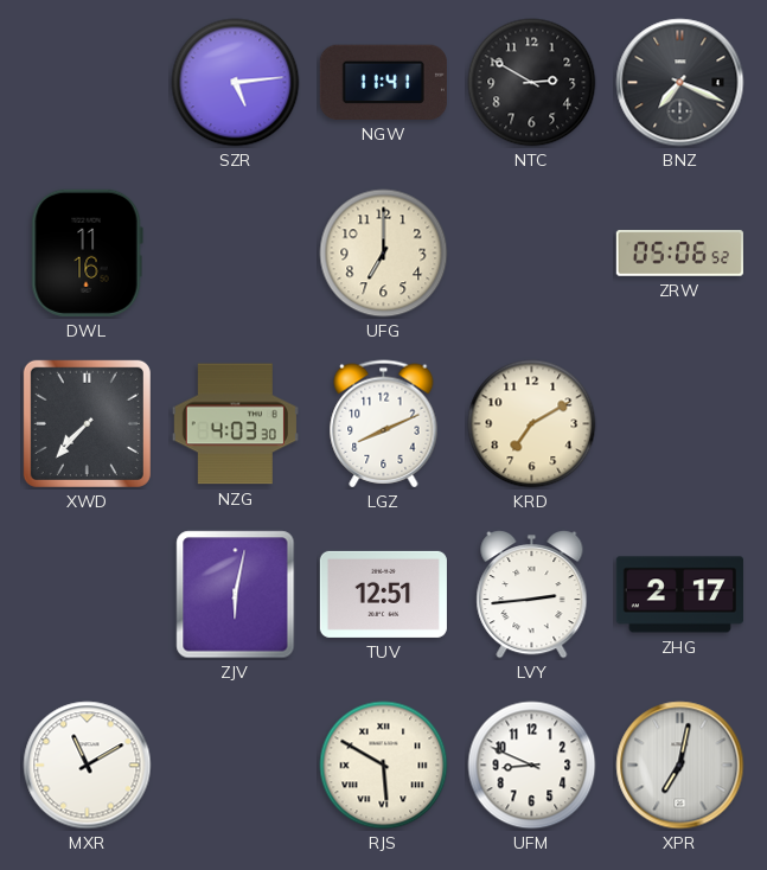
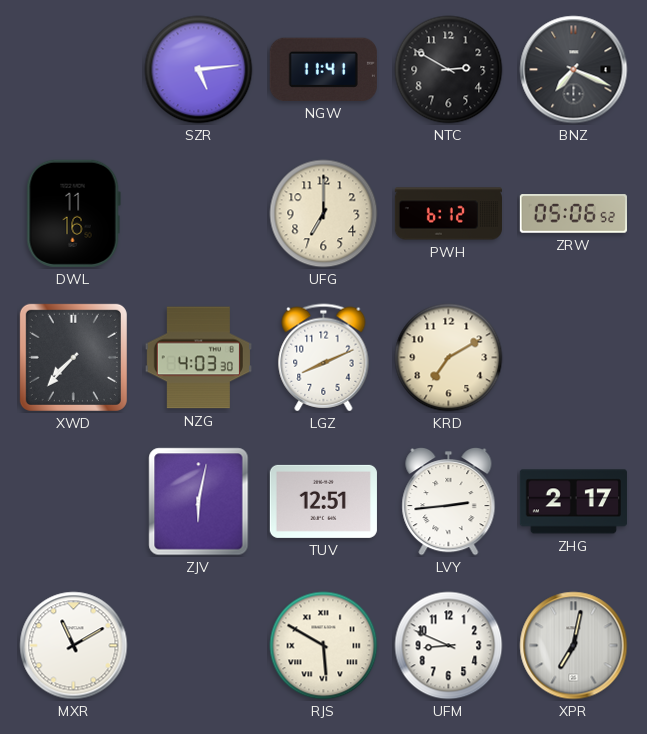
PWH: none -> 6:12
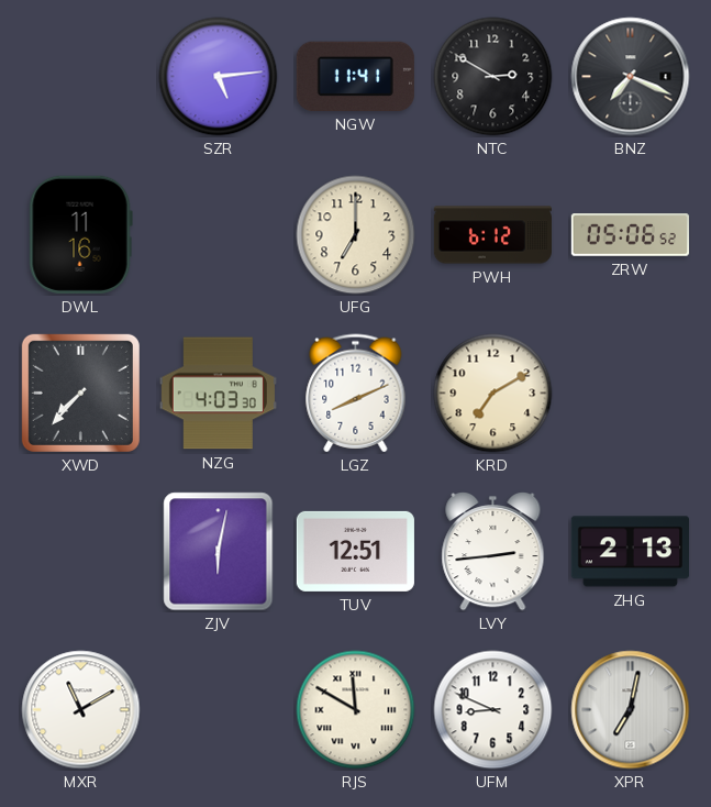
ZHG: 2:17 -> 2:13
RJS: 5:50 -> 11:50
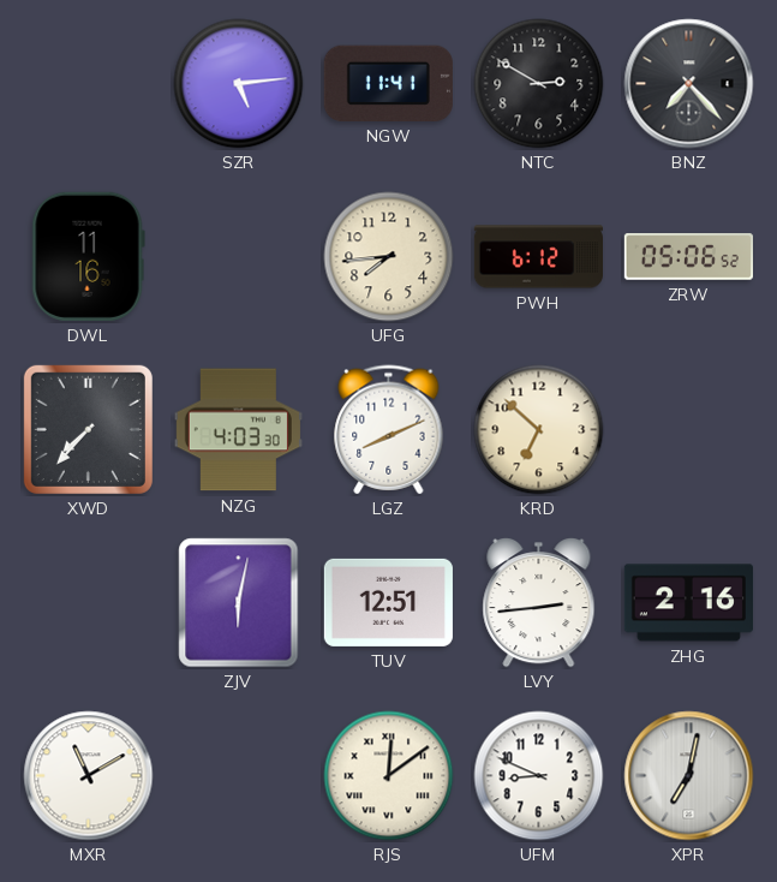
BNZ: 7:19 -> 7:23
UFG: 7:00 -> 7:44
KRD: 7:10 -> 6:52
ZHG: 2:13 -> 2:16
RJS: 11:50 -> 12:09
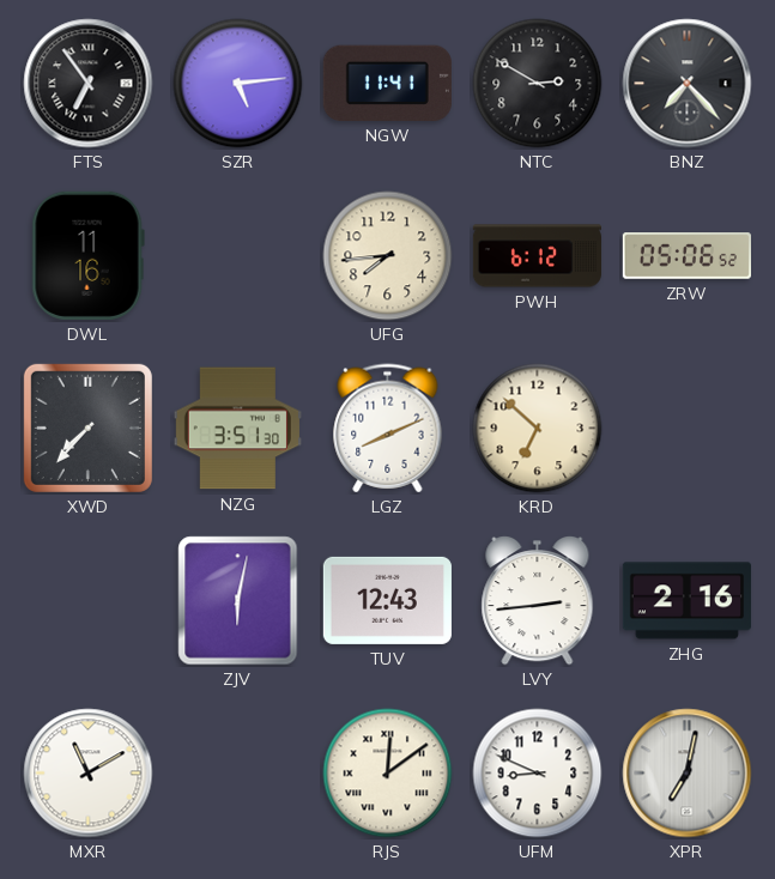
FTS: none -> 6:54
NZG: 4:03 -> 3:51
TUV: 12:51 -> 12:43
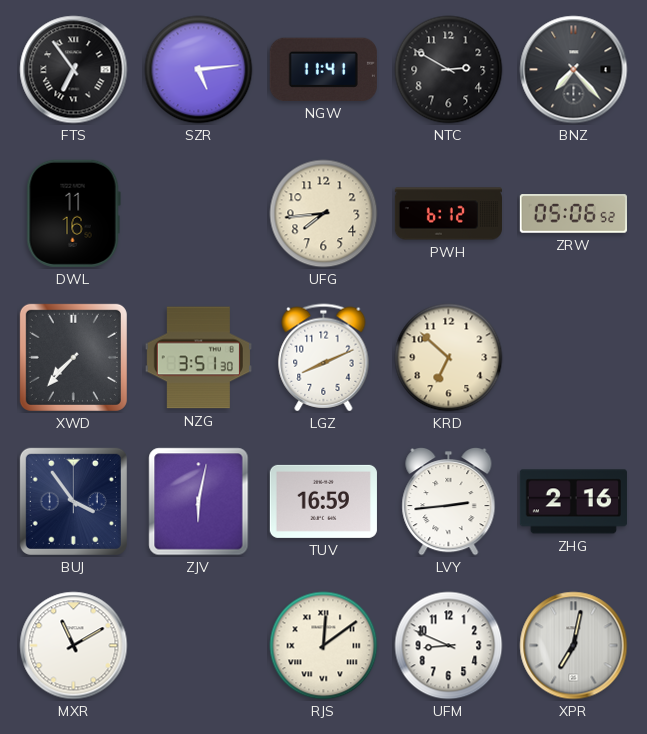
BUJ: none -> 3:54
TUV: 12:43 -> 16:59
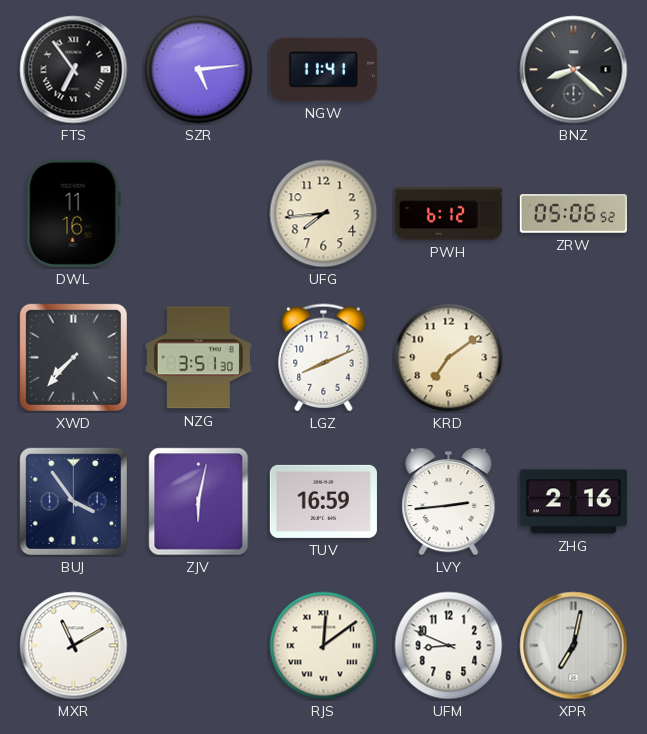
NTC: 2:50 -> none
BNZ: 7:23 -> 8:22
KRD: 6:52 -> 7:09
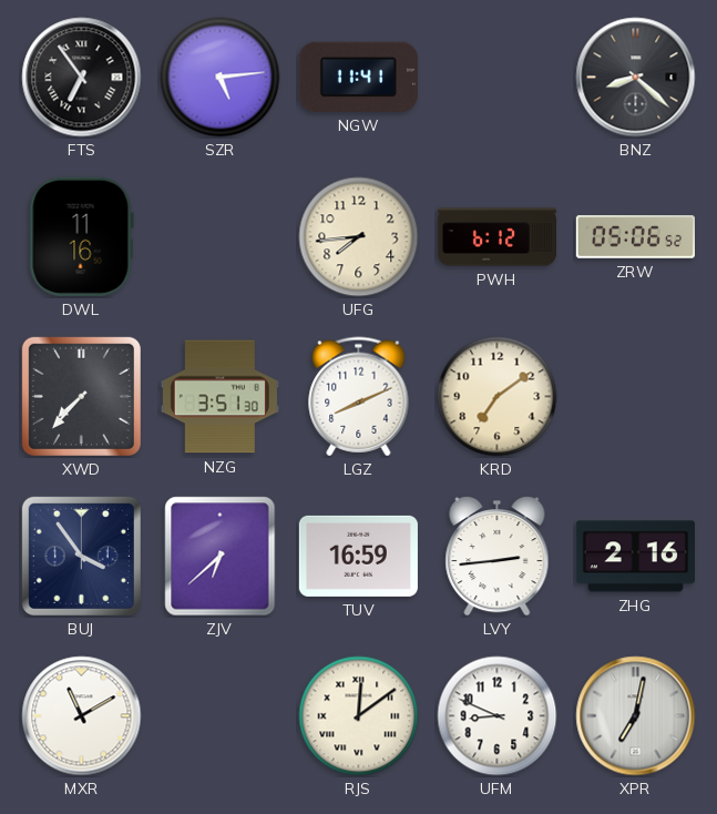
ZJV: 6:02 -> 6:38
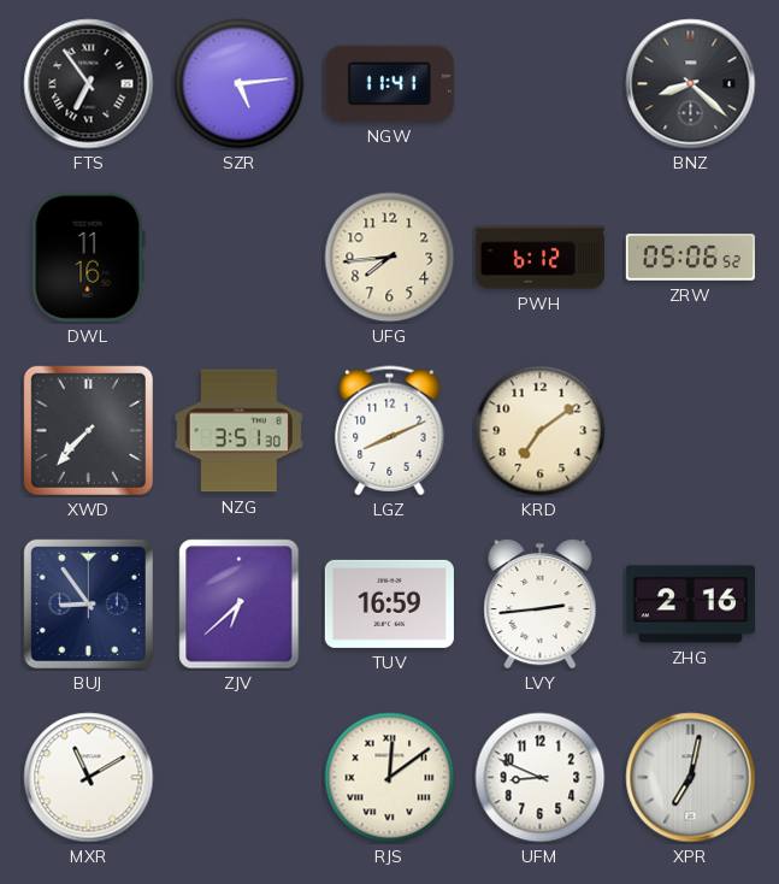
BUJ: 3:54 -> 8:54
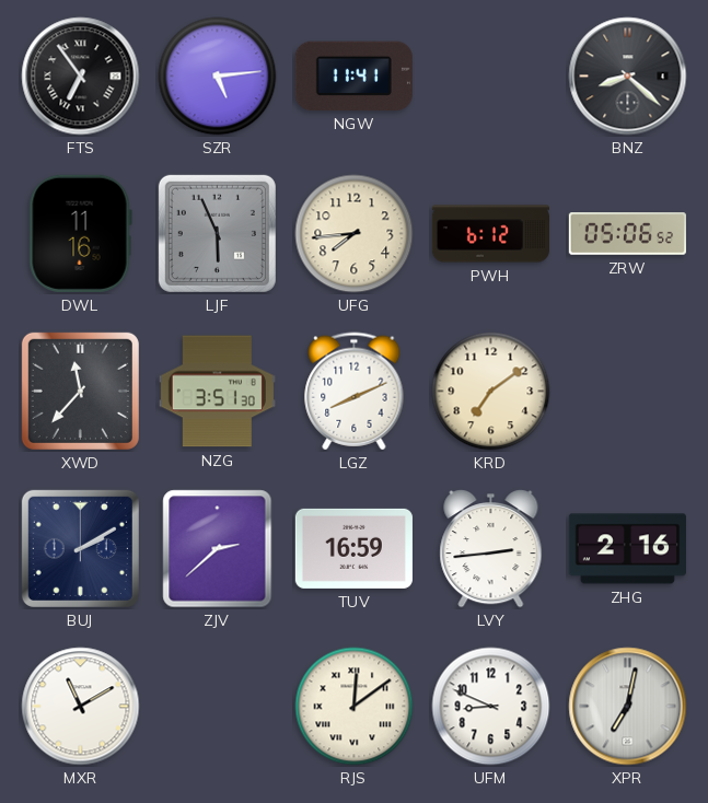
LJF: none -> 5:56
XWD: 7:37 -> 11:37
BUJ: 8:54 -> 2:10
ZJV: 6:38 -> 2:38
